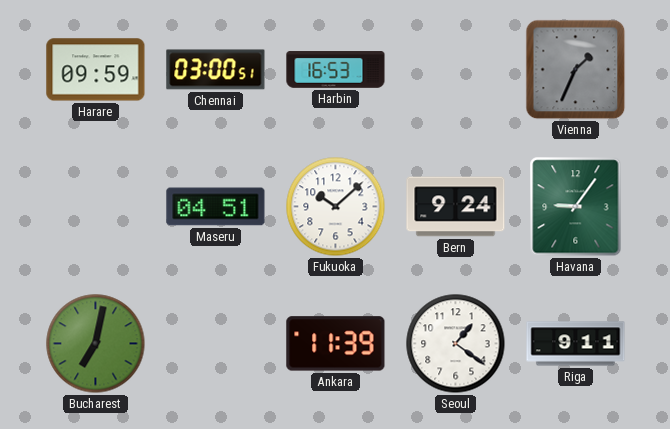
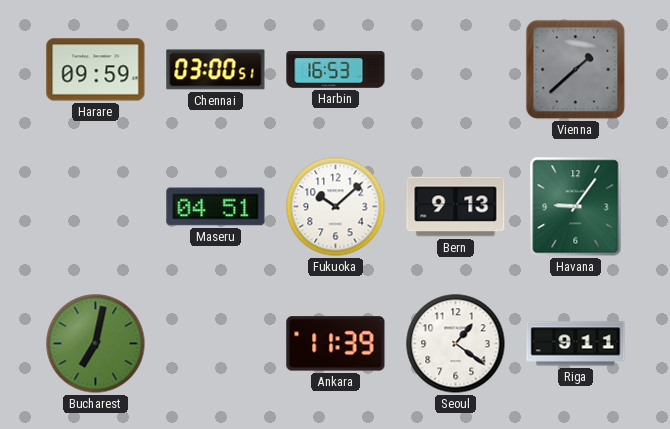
Vienna: 1:34 -> 1:38
Bern: 9:24 -> 9:13
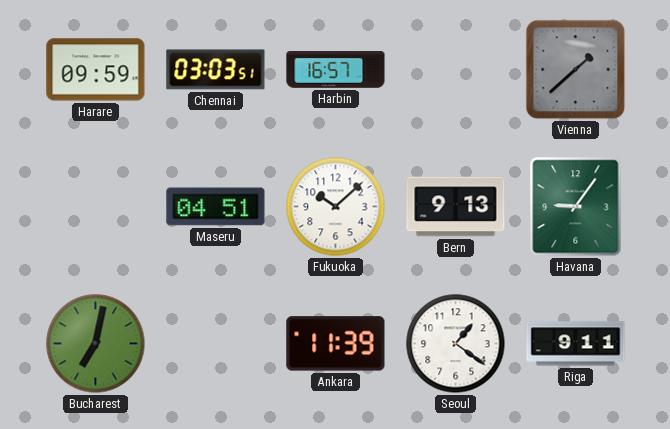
Chennai: 03:00 -> 03:03
Harbin: 16:53 -> 16:57
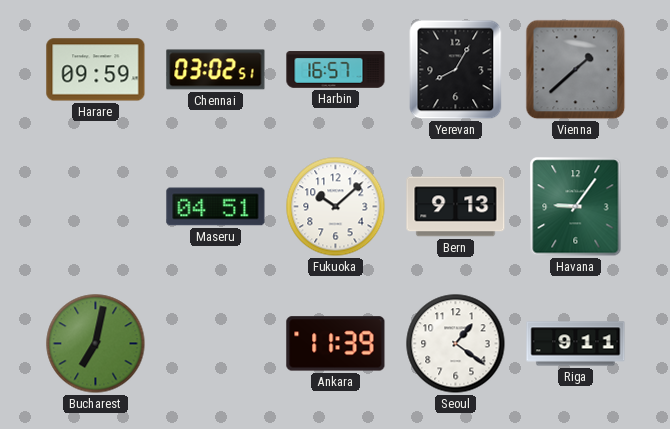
Chennai: 03:03 -> 03:02
Yerevan: none -> 8:05
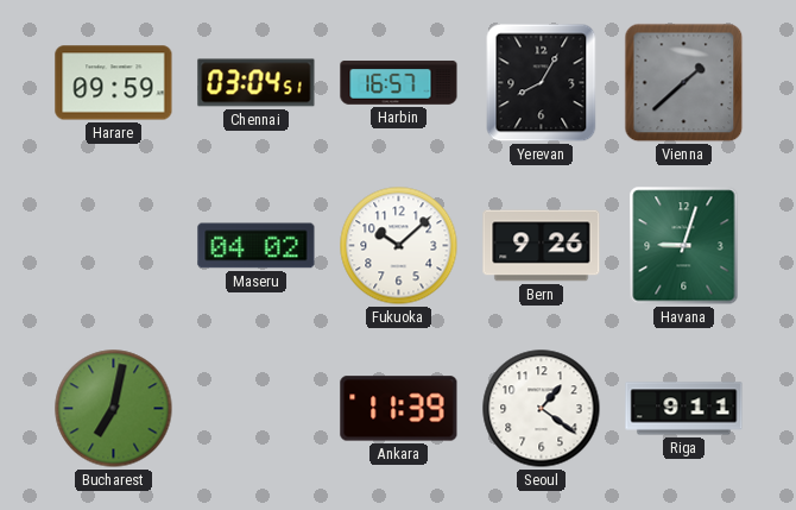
Chennai: 03:02 -> 03:04
Maseru: 04:51 -> 04:02
Bern: 9:13 -> 9:26
Havana: 9:06 -> 9:03
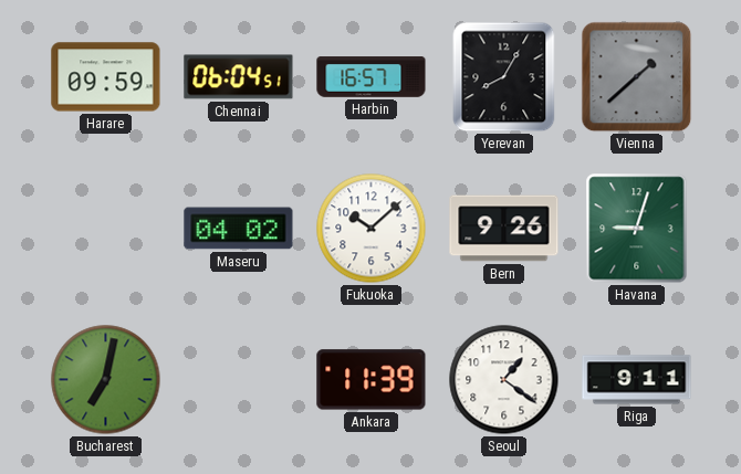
Chennai: 03:04 -> 06:04
